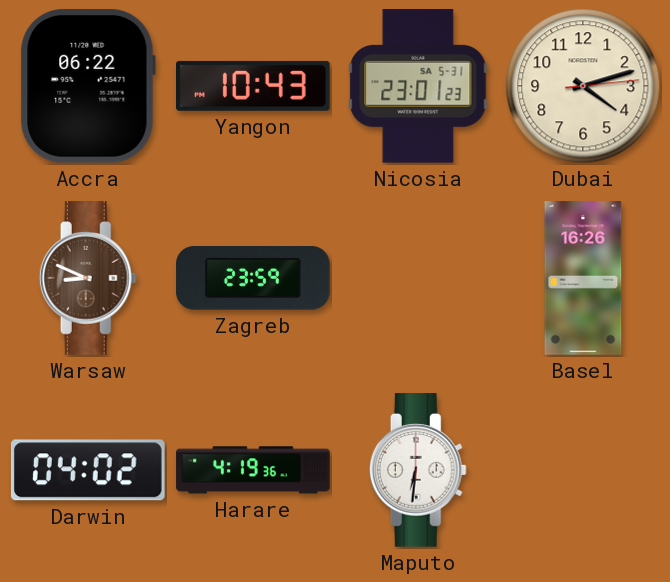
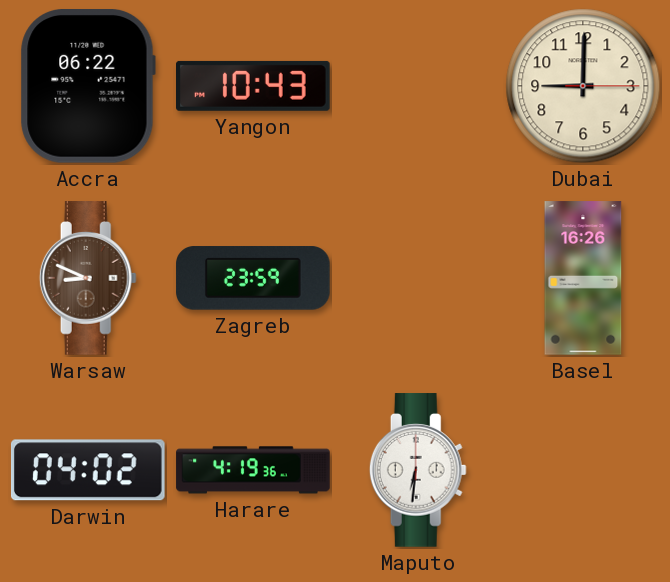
Nicosia: 23:01 -> none
Dubai: 4:12 -> 9:00
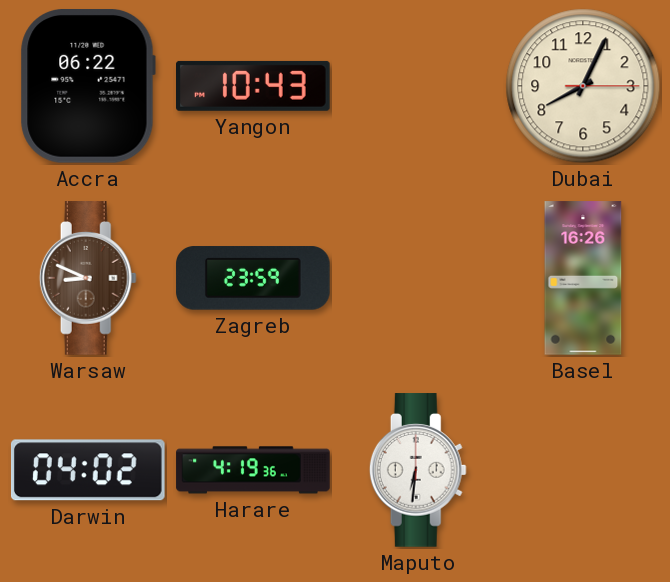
Dubai: 9:00 -> 8:04
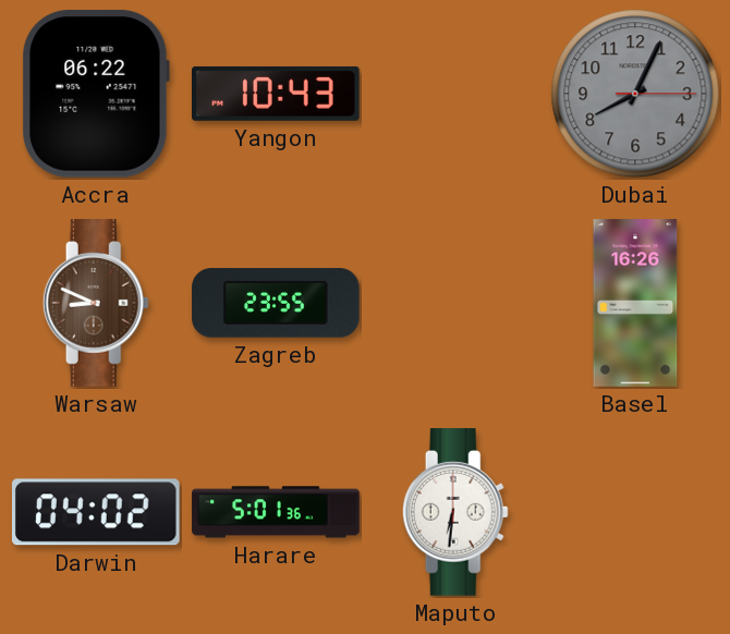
Dubai dial: cream -> grey
Zagreb: 23:59 -> 23:55
Harare: 4:19 -> 5:01
